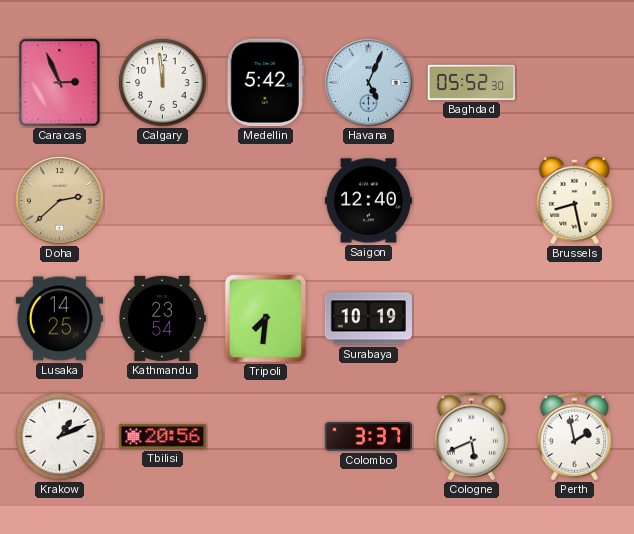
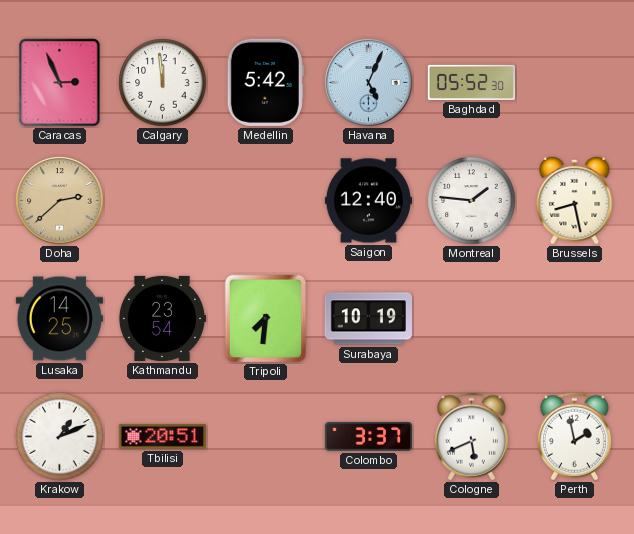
Montreal: none -> 1:46
Tbilisi: 20:56 -> 20:51
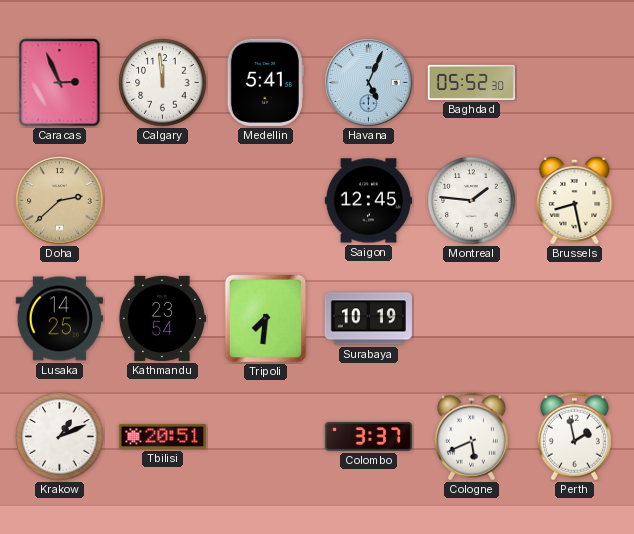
Medellin: 5:42 -> 5:41
Saigon: 12:40 -> 12:45
